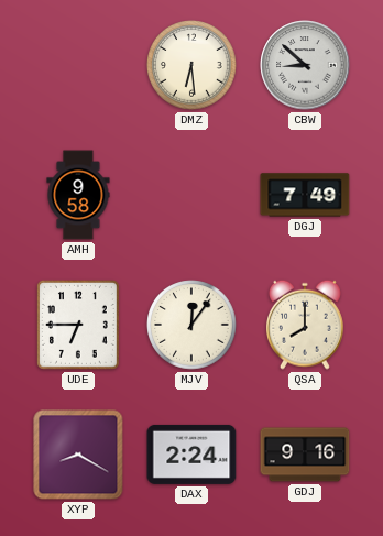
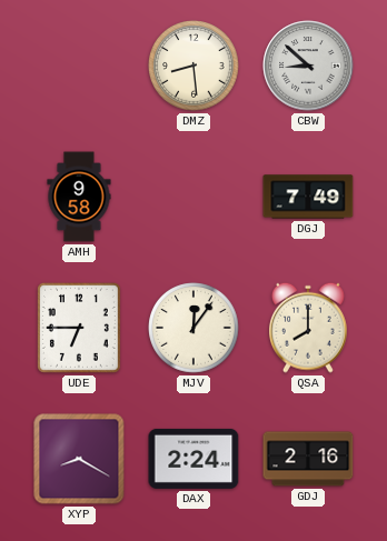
DMZ: 6:29 -> 8:29
GDJ: 9:16 -> 2:16
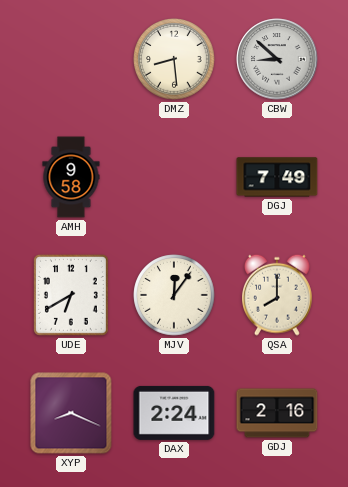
UDE: 6:45 -> 6:40
XYP: 8:20 -> 8:19
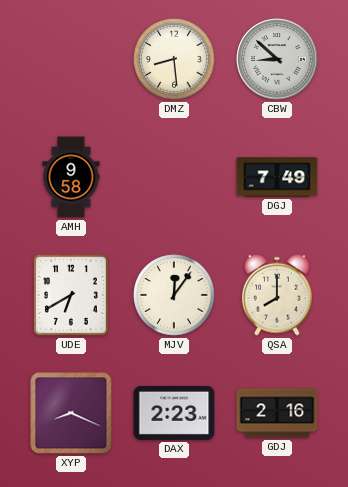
DAX: 2:24 -> 2:23
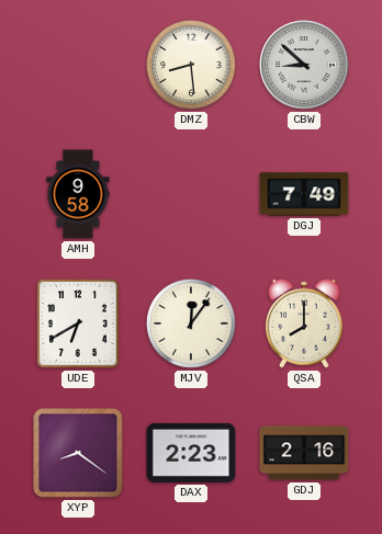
XYP: 8:19 -> 8:21
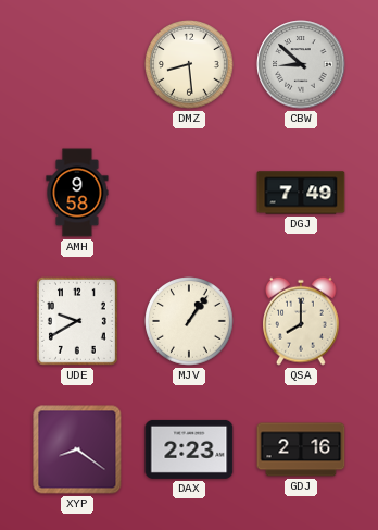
UDE: 6:40 -> 9:40
MJV: 12:06 -> 1:06
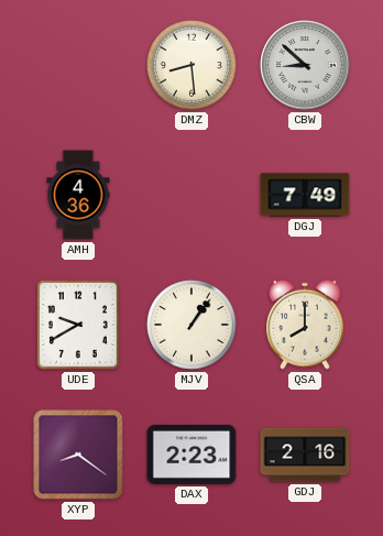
AMH: 9:58 -> 4:36
